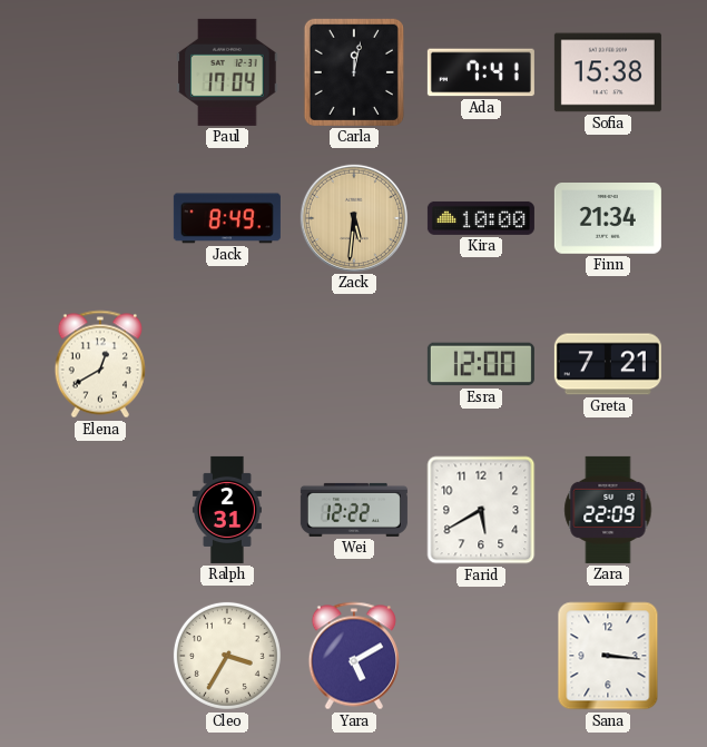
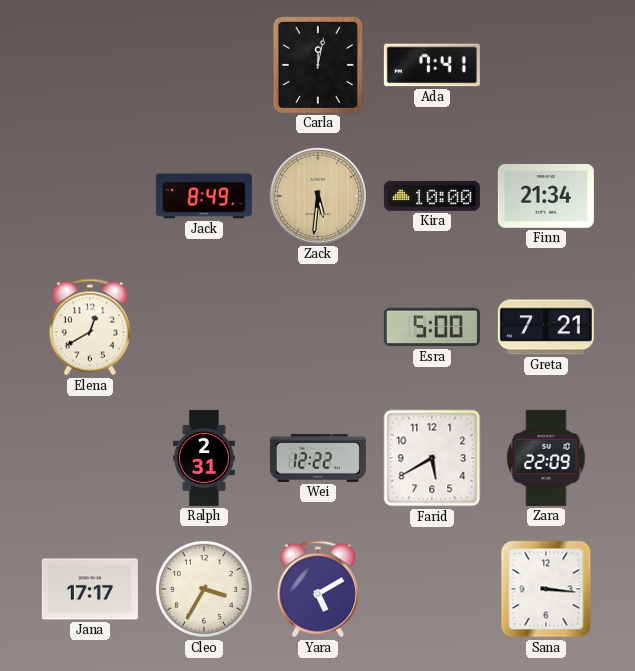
Paul: 17:04 -> none
Sofia: 15:38 -> none
Esra: 12:00 -> 5:00
Jana: none -> 17:17
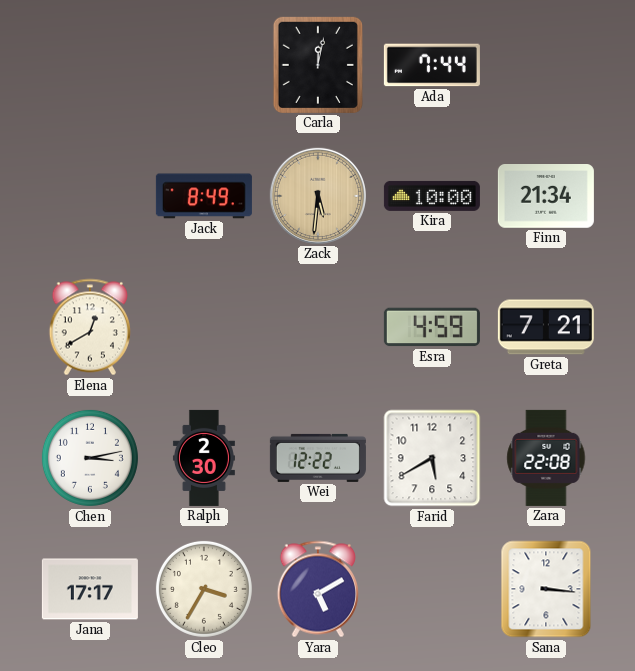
Ada: 7:41 -> 7:44
Esra: 5:00 -> 4:59
Chen: none -> 3:13
Ralph: 2:31 -> 2:30
Zara: 22:09 -> 22:08
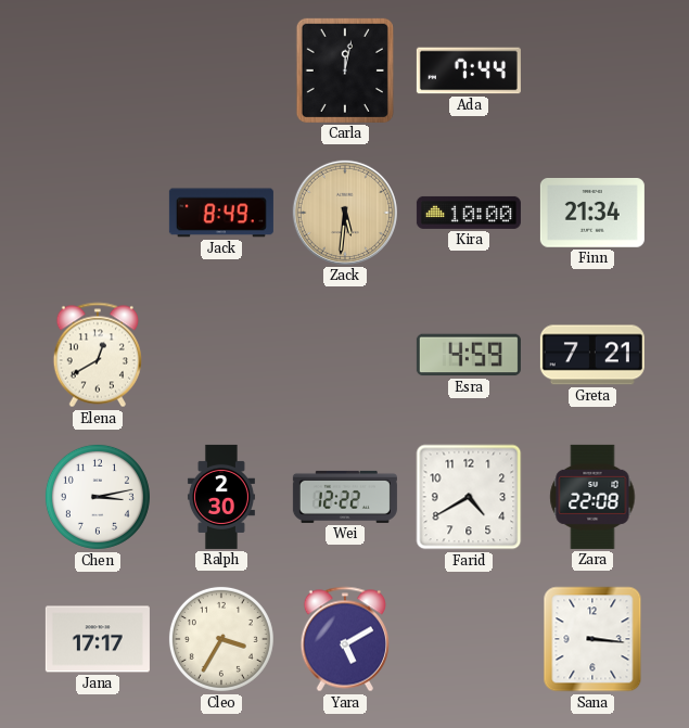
Farid: 5:40 -> 4:40
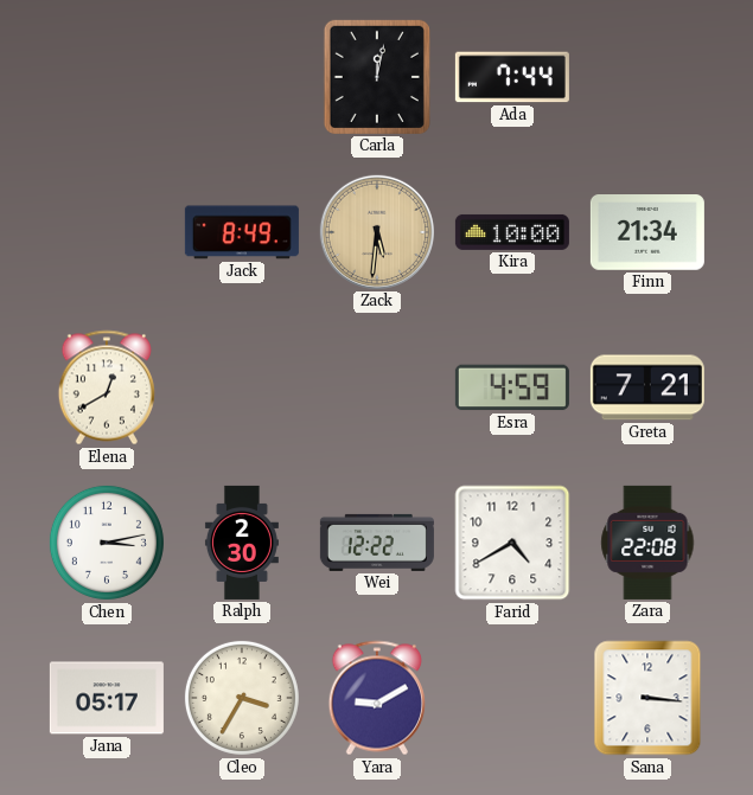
Jana: 17:17 -> 05:17
Yara: 5:10 -> 9:10
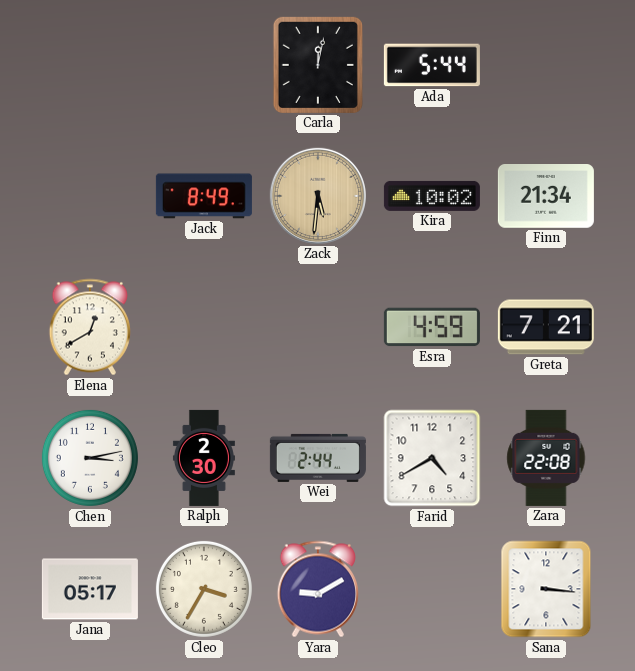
Ada: 7:44 -> 5:44
Kira: 10:00 -> 10:02
Wei: 12:22 -> 2:44
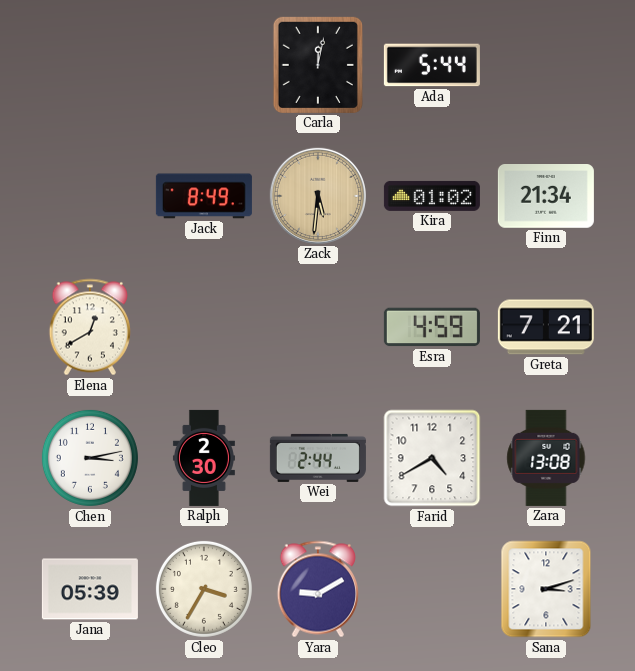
Kira: 10:02 -> 01:02
Zara: 22:08 -> 13:08
Jana: 05:17 -> 05:39
Sana: 3:16 -> 3:12
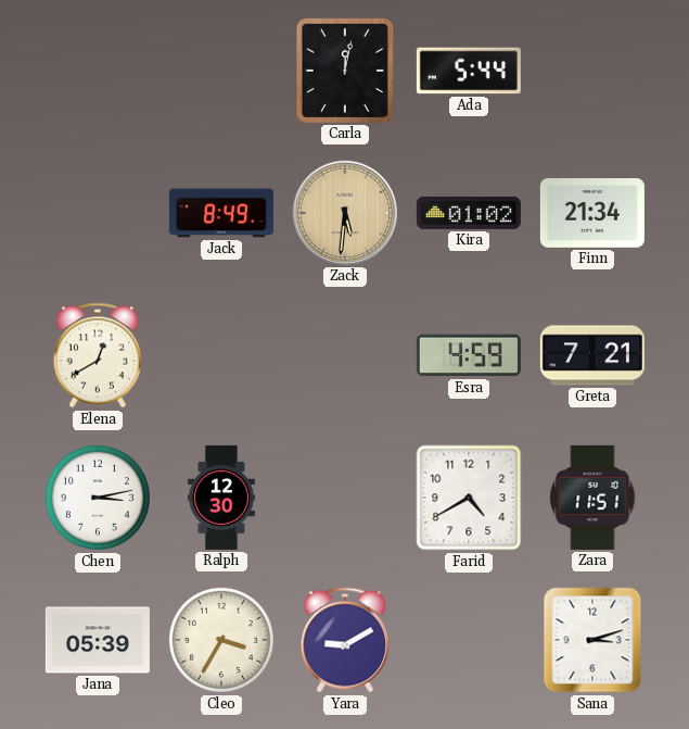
Ralph: 2:30 -> 12:30
Wei: 2:44 -> none
Zara: 13:08 -> 11:51
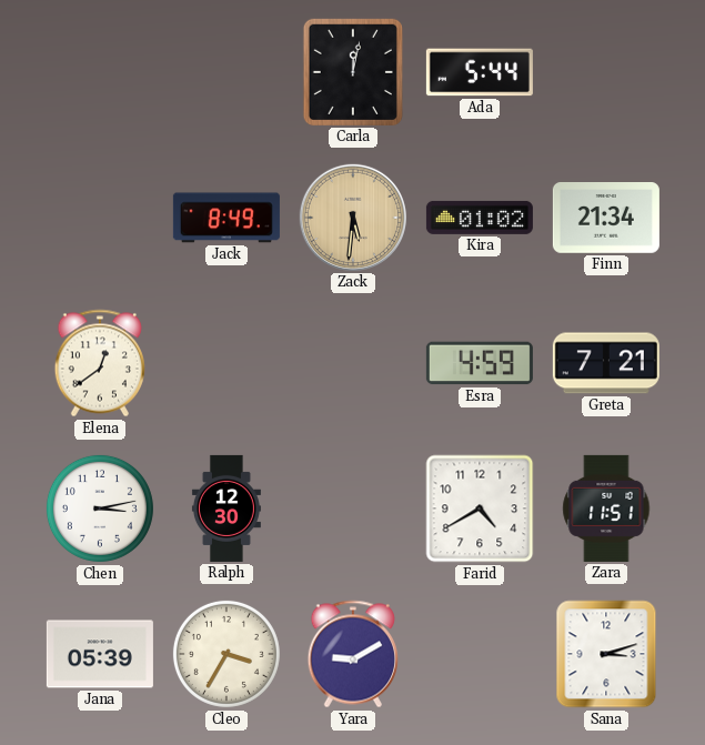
Elena: 12:40 -> 12:39
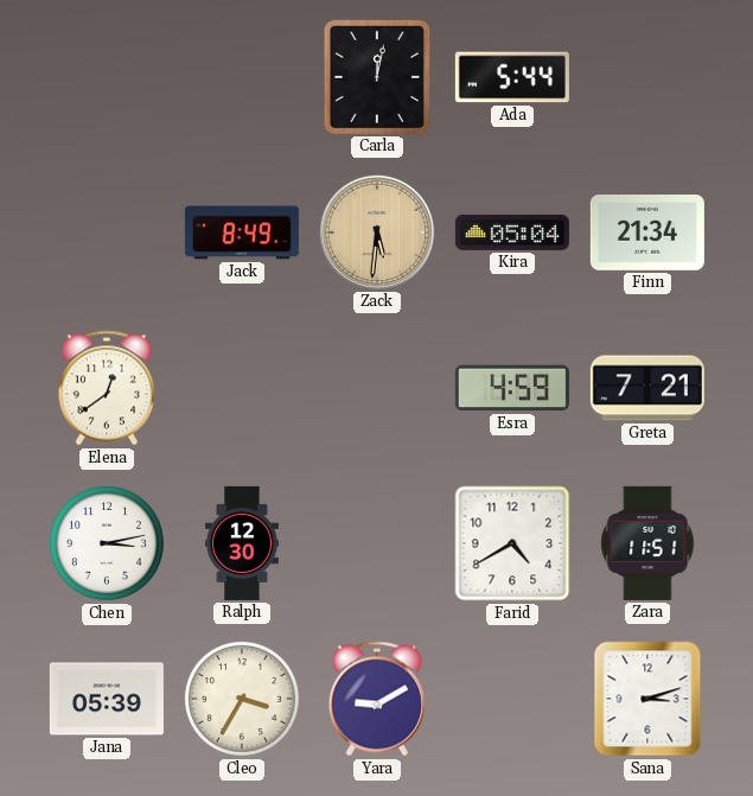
Kira: 01:02 -> 05:04
